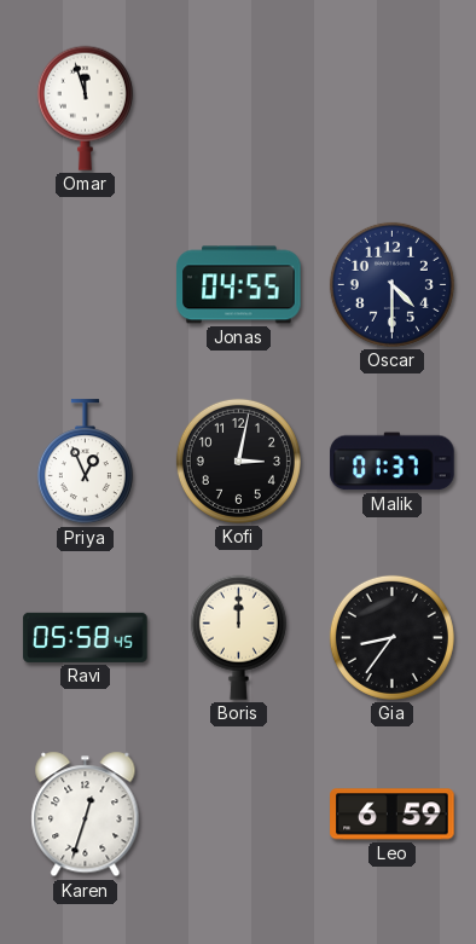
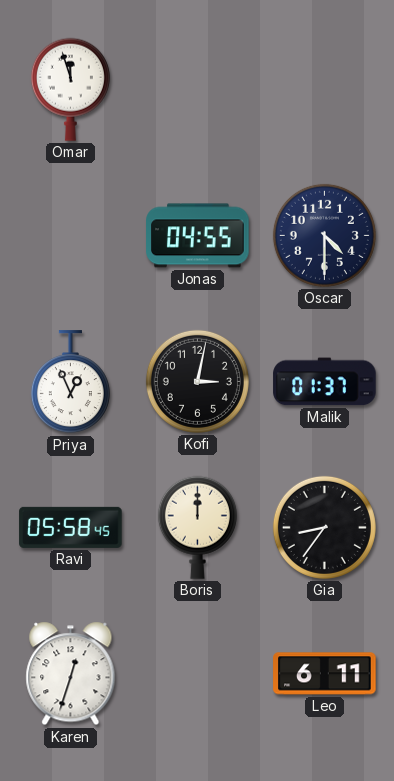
Leo: 6:59 -> 6:11
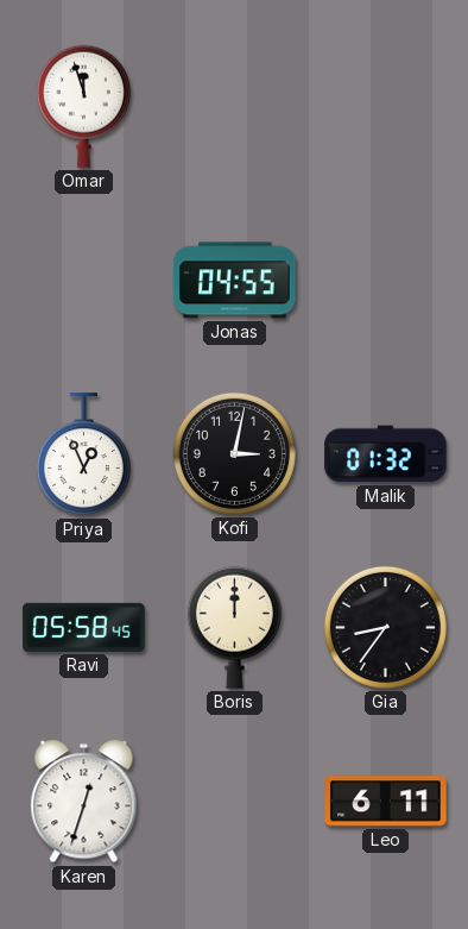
Oscar: 4:30 -> none
Malik: 01:37 -> 01:32
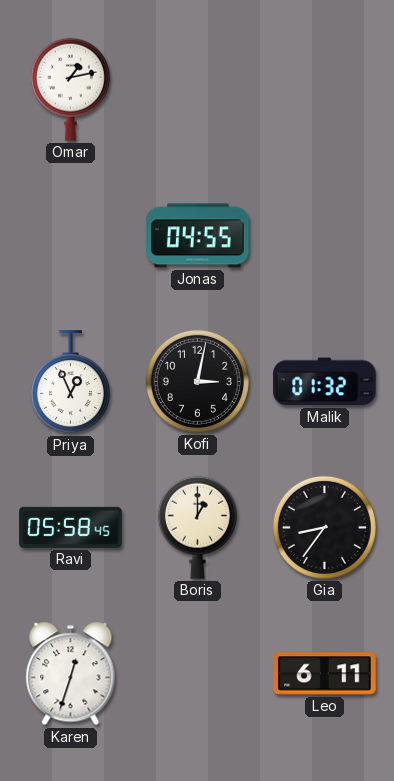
Omar: 11:57 -> 1:13
Boris: 12:00 -> 1:00
